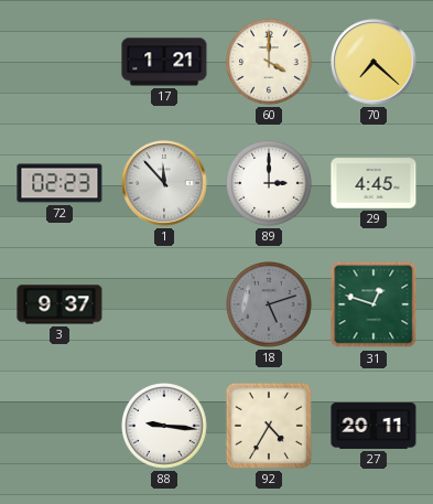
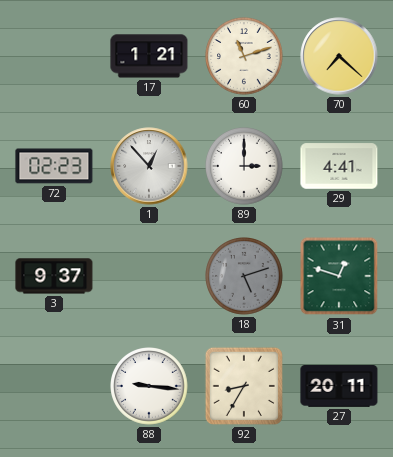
60: 4:00 -> 11:12
1: 11:53 -> 12:53
29: 4:45 -> 4:41
92: 4:35 -> 8:35
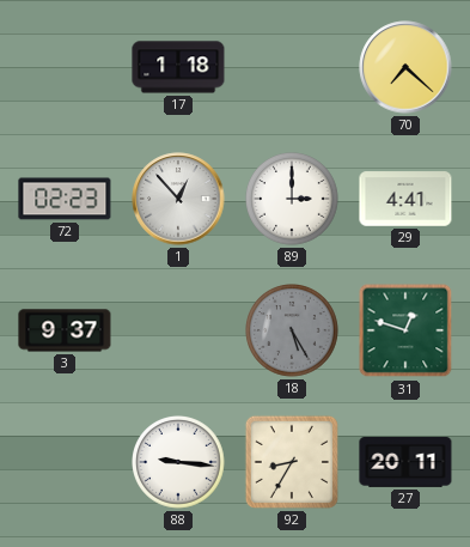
17: 1:21 -> 1:18
60: 11:12 -> none
18: 5:12 -> 5:25
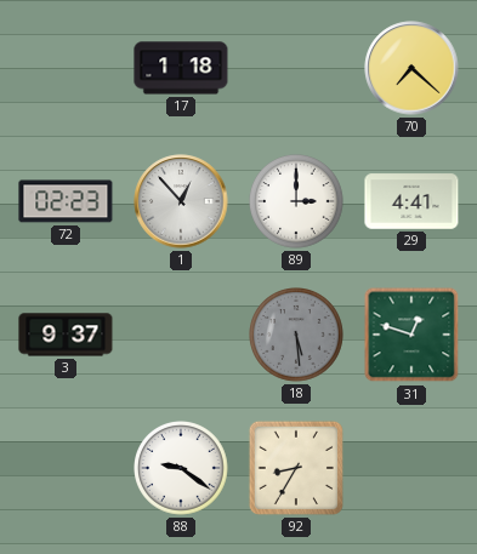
18: 5:25 -> 5:29
88: 9:16 -> 9:21
27: 20:11 -> none
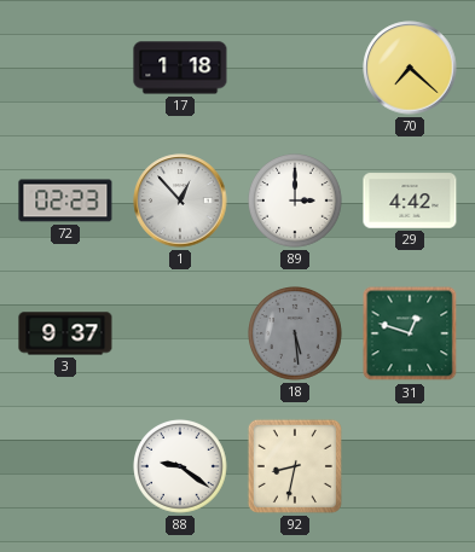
29: 4:41 -> 4:42
92: 8:35 -> 8:32
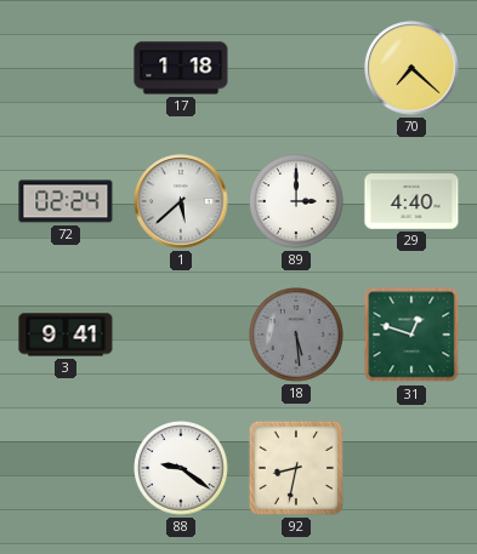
72: 02:23 -> 02:24
1: 12:53 -> 5:38
29: 4:42 -> 4:40
3: 9:37 -> 9:41
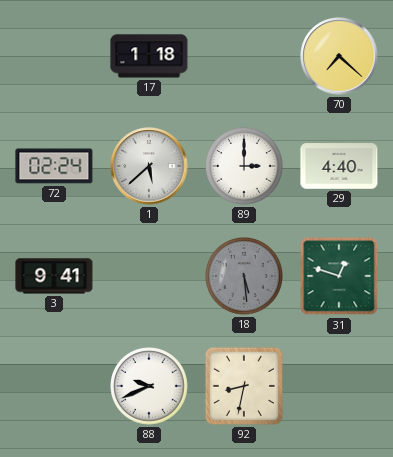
88: 9:21 -> 9:41
